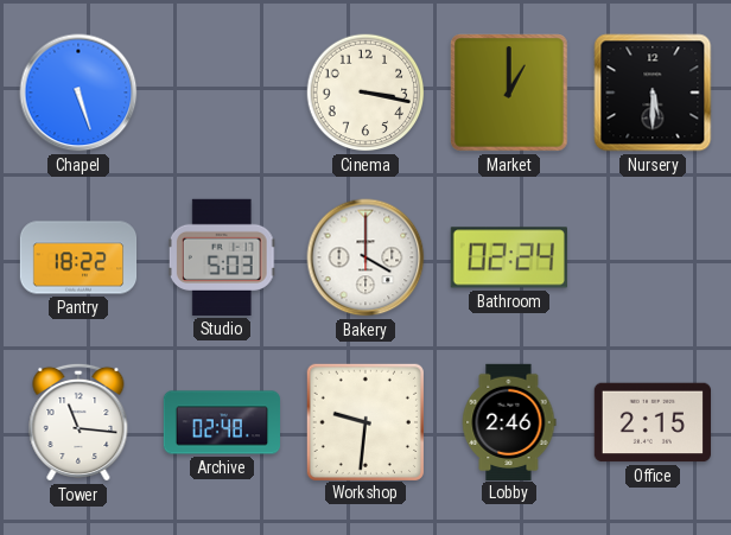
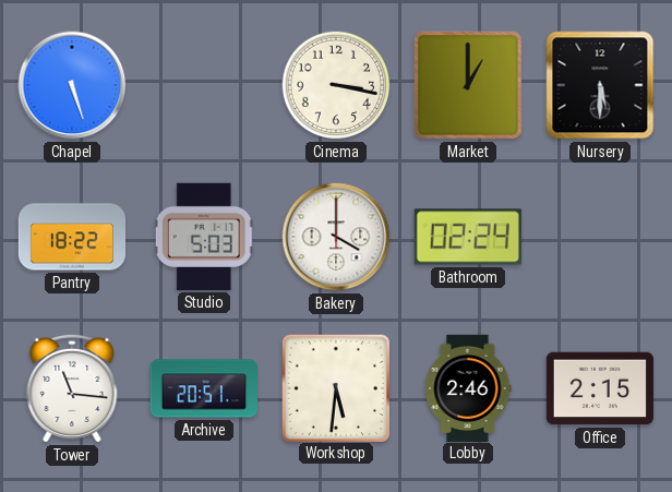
Archive: 02:48 -> 20:51
Workshop: 9:31 -> 5:31
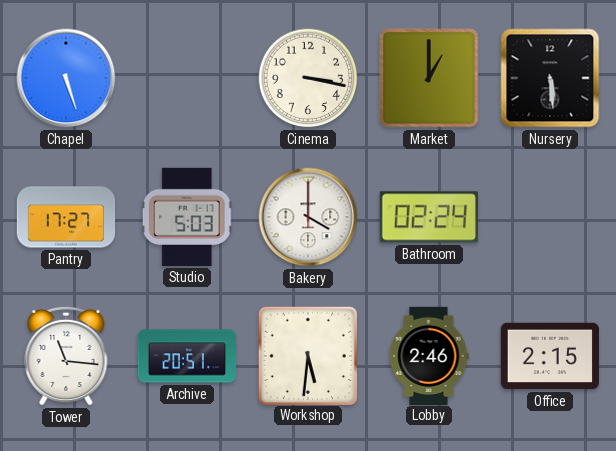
Nursery: 5:30 -> 5:29
Pantry: 18:22 -> 17:27
